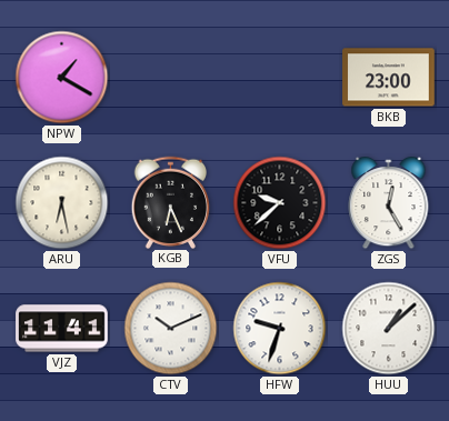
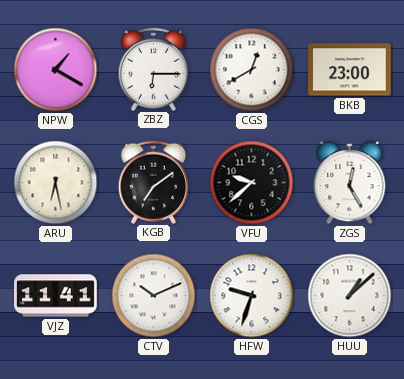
ZBZ: none -> 6:15
CGS: none -> 12:40
KGB: 6:26 -> 7:09
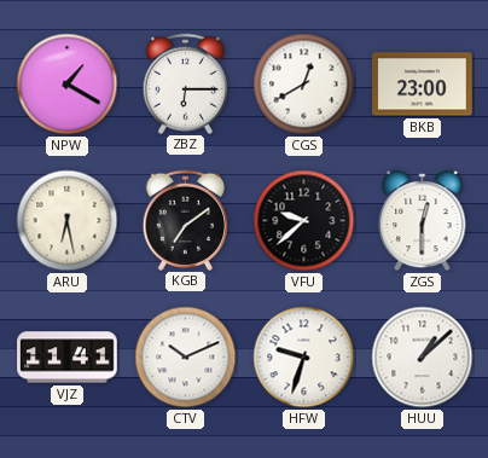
ZGS: 12:25 -> 12:30
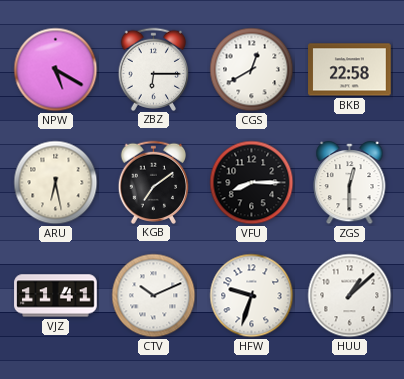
NPW: 1:20 -> 5:20
BKB: 23:00 -> 22:58
VFU: 9:38 -> 8:15
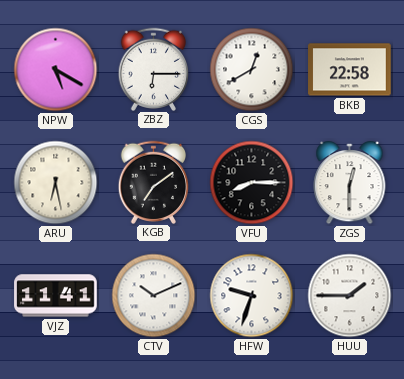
HUU: 1:08 -> 1:45
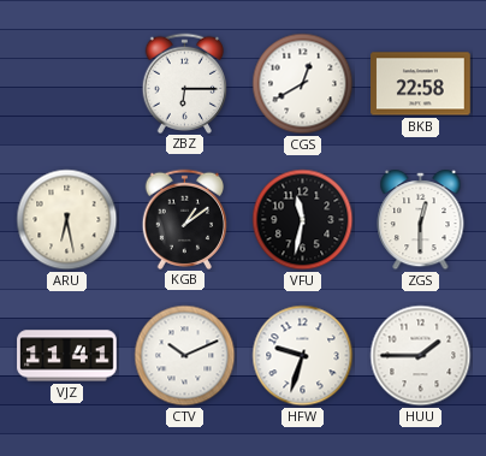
NPW: 5:20 -> none
KGB: 7:09 -> 1:09
VFU: 8:15 -> 11:32
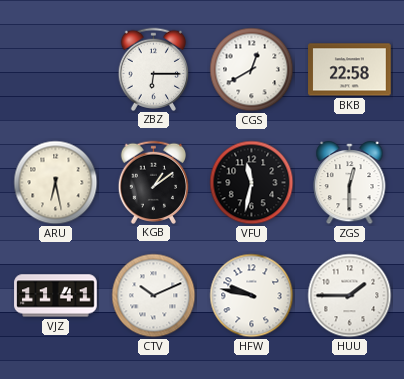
HFW: 9:33 -> 9:47
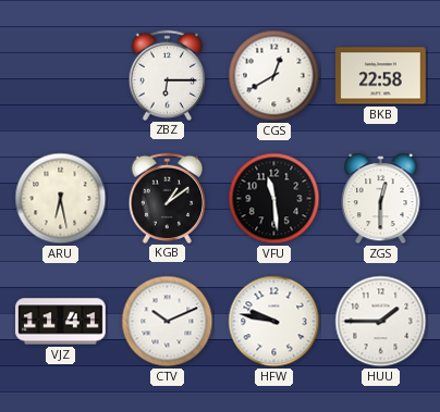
VFU: 11:32 -> 11:29
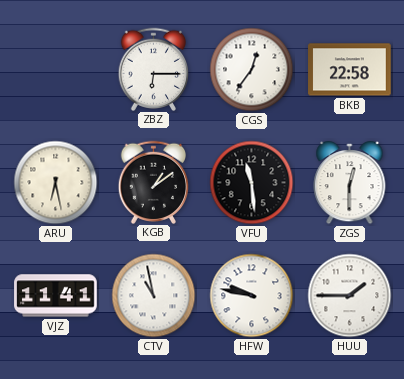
CGS: 12:40 -> 12:36
CTV: 10:11 -> 10:58
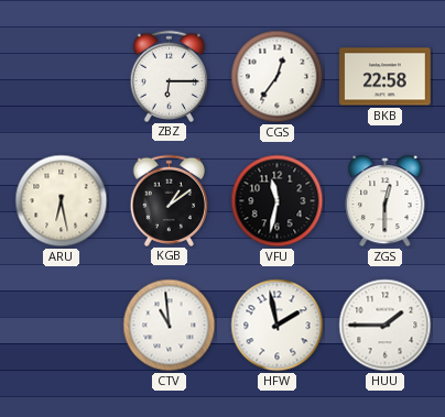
VFU: 11:29 -> 11:32
VJZ: 11:41 -> none
CTV: 10:58 -> 10:59
HFW: 9:47 -> 1:58
